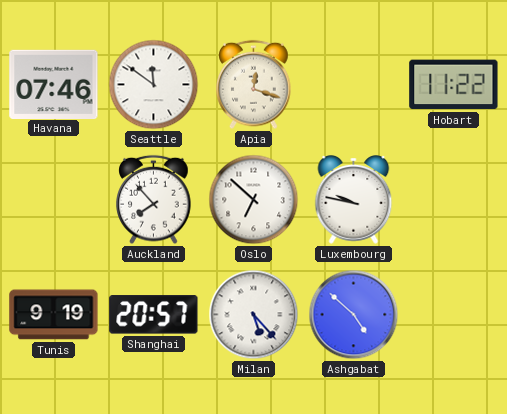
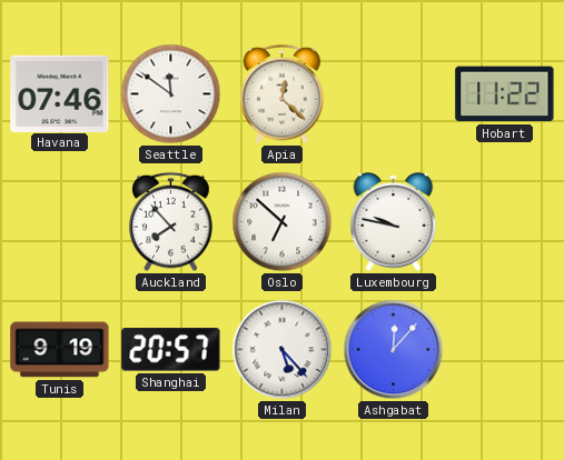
Apia: 12:18 -> 12:22
Ashgabat: 4:52 -> 12:07
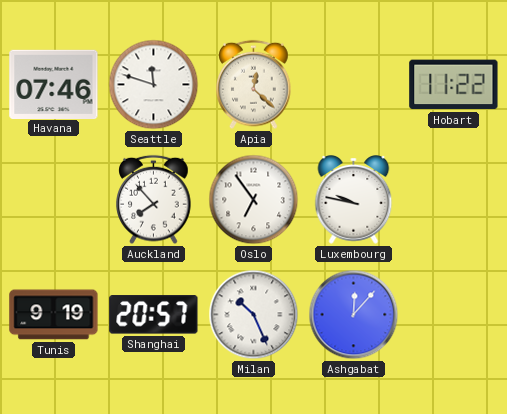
Seattle: 11:51 -> 11:48
Oslo: 6:52 -> 6:54
Milan: 5:23 -> 10:26
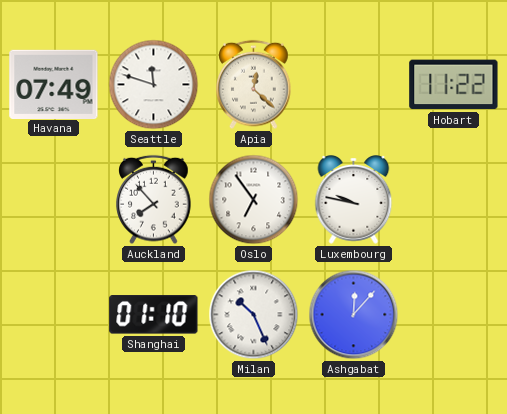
Havana: 07:46 -> 07:49
Tunis: 9:19 -> none
Shanghai: 20:57 -> 01:10
